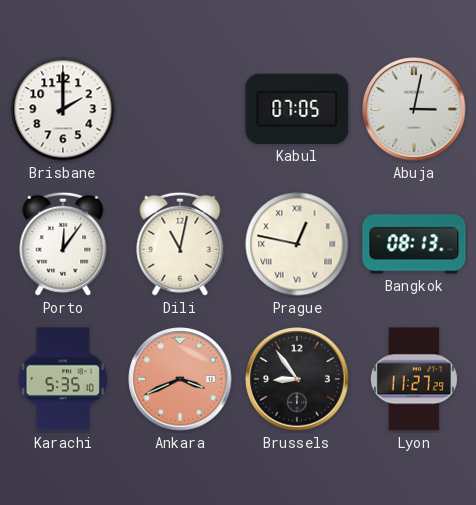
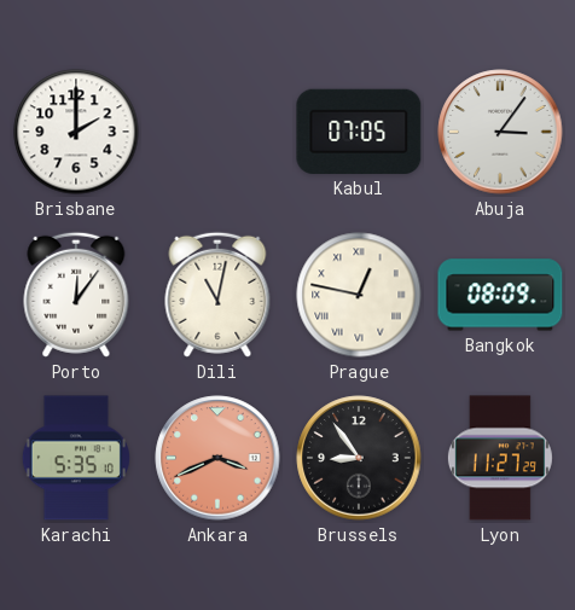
Abuja: 3:02 -> 3:06
Bangkok: 08:13 -> 08:09
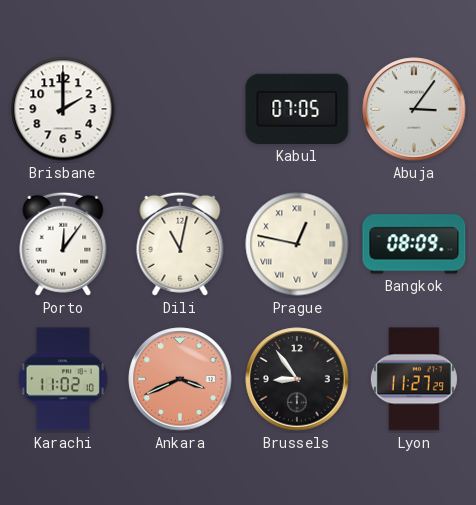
Karachi: 5:35 -> 11:02
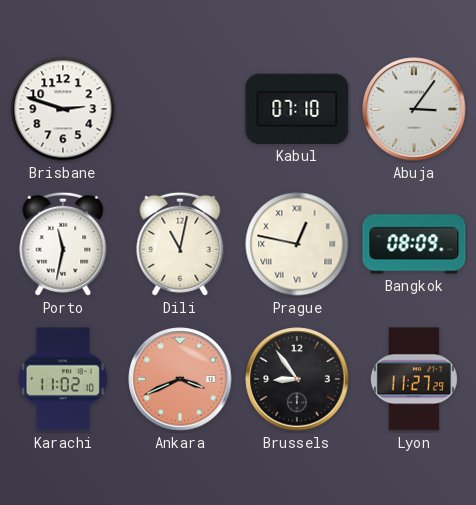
Brisbane: 2:00 -> 2:48
Kabul: 07:05 -> 07:10
Porto: 12:06 -> 11:32
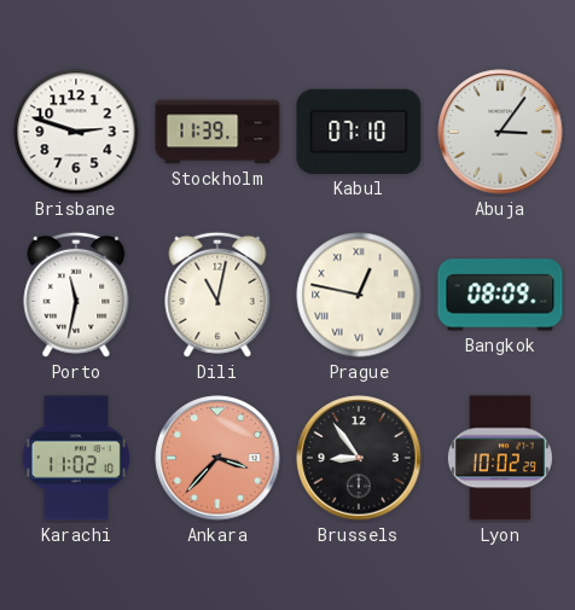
Stockholm: none -> 11:39
Ankara: 3:41 -> 3:37
Lyon: 11:27 -> 10:02
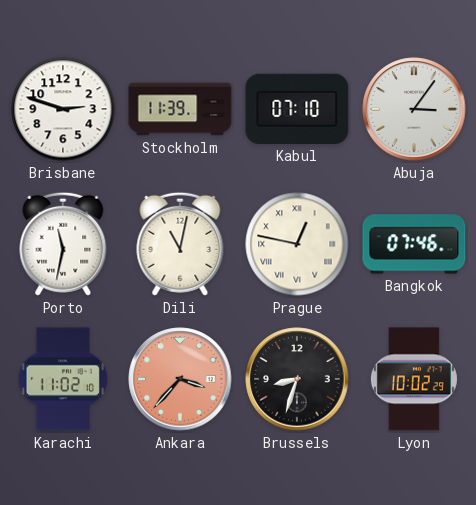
Bangkok: 08:09 -> 07:46
Brussels: 8:54 -> 8:33
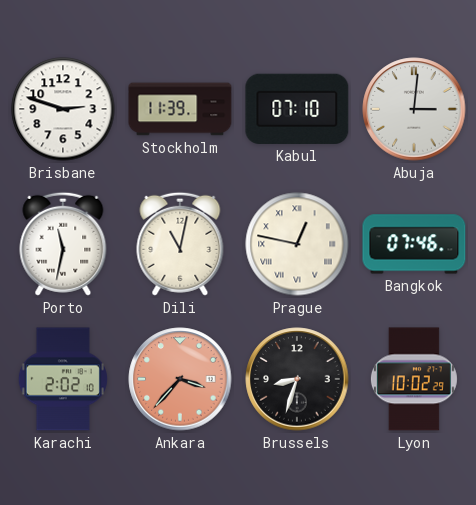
Abuja: 3:06 -> 3:01
Karachi: 11:02 -> 2:02
